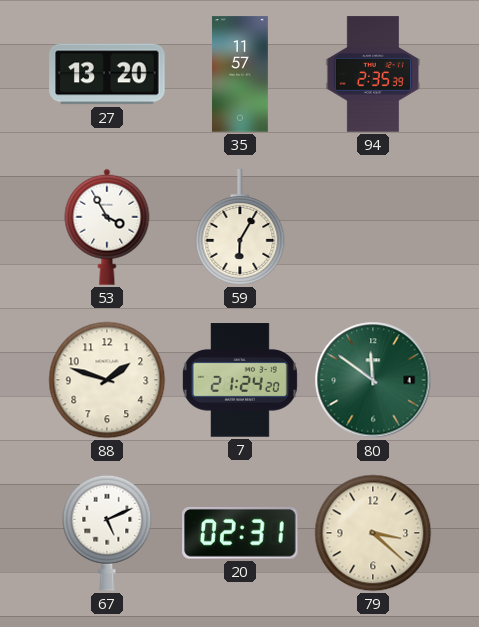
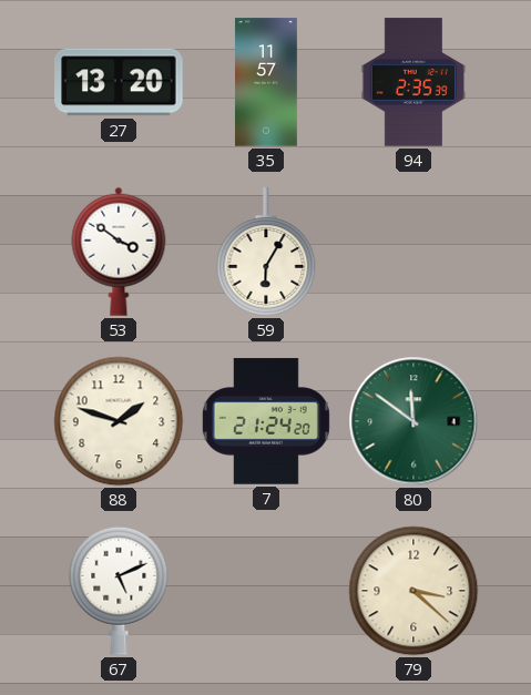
53: 3:55 -> 3:51
20: 02:31 -> none
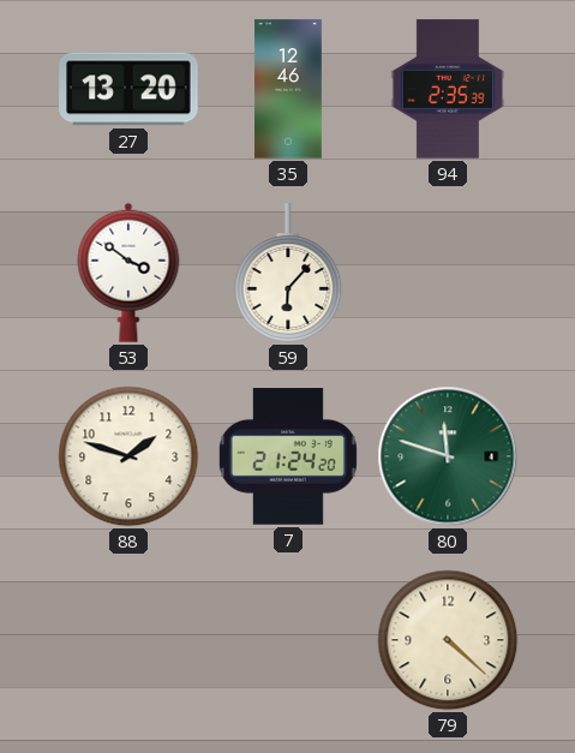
35: 11:57 -> 12:46
59: 6:05 -> 6:07
80: 11:51 -> 11:48
67: 5:11 -> none
79: 3:22 -> 4:22
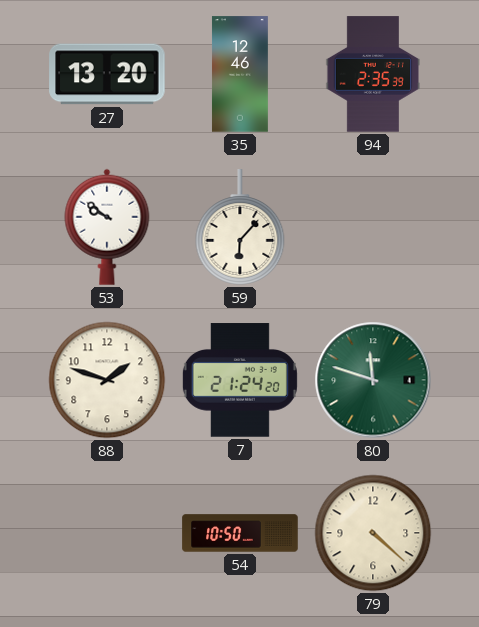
53: 3:51 -> 9:51
54: none -> 10:50
